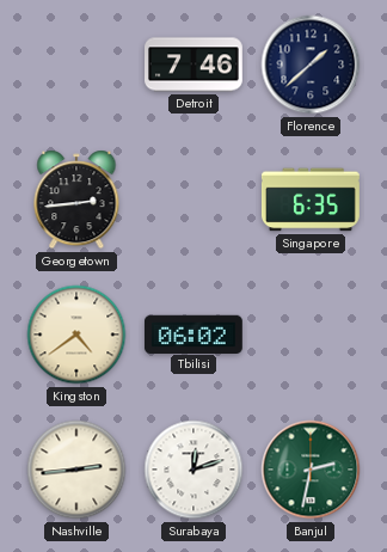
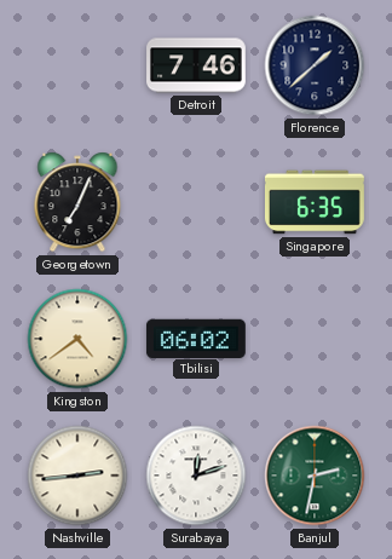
Georgetown: 2:44 -> 7:04
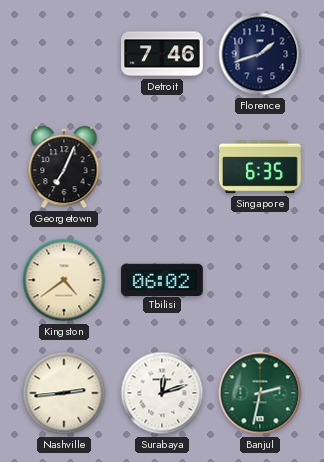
Florence: 1:38 -> 1:42
